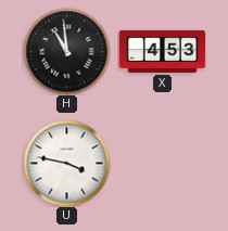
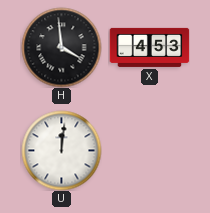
H: 10:59 -> 3:59
U: 3:47 -> 12:01
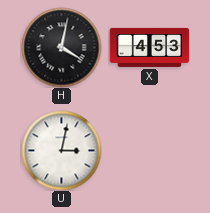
H: 3:59 -> 4:02
U: 12:01 -> 3:02
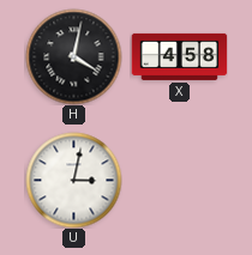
X: 4:53 -> 4:58
